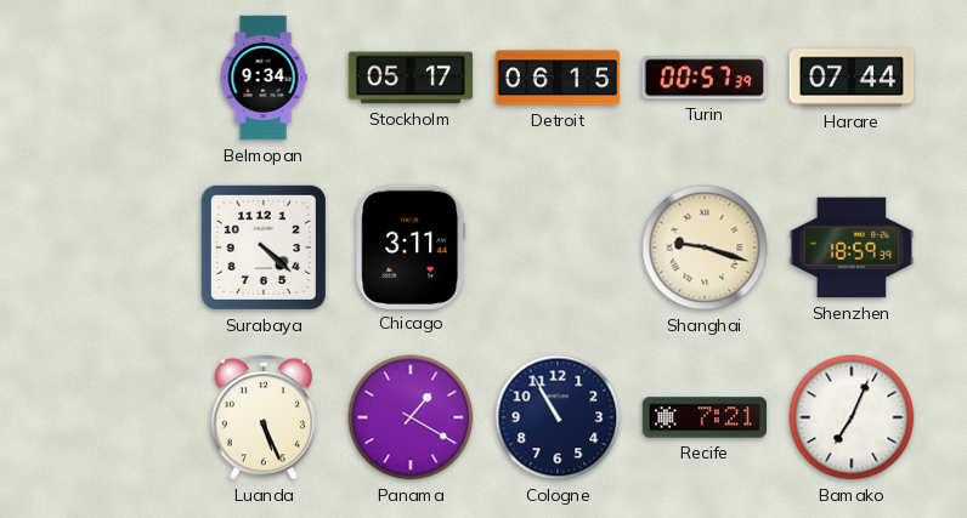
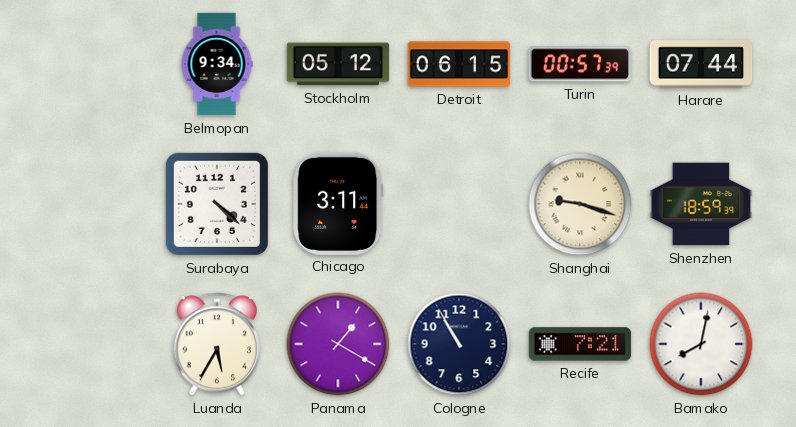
Stockholm: 05:17 -> 05:12
Luanda: 5:26 -> 5:35
Bamako: 7:04 -> 8:02
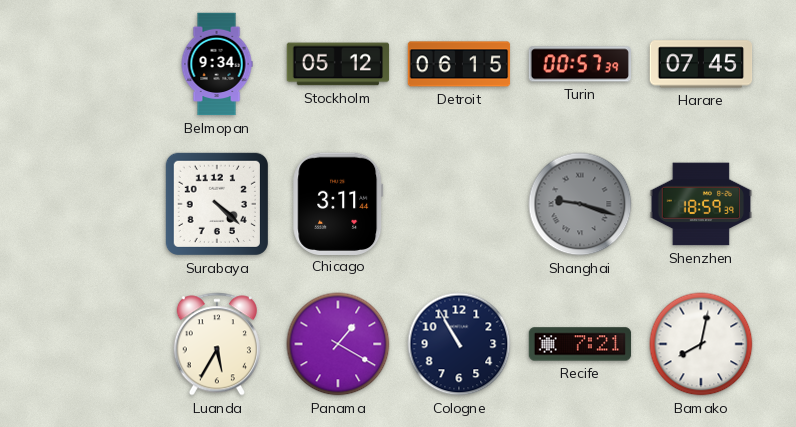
Harare: 07:44 -> 07:45
Shanghai dial: cream -> grey
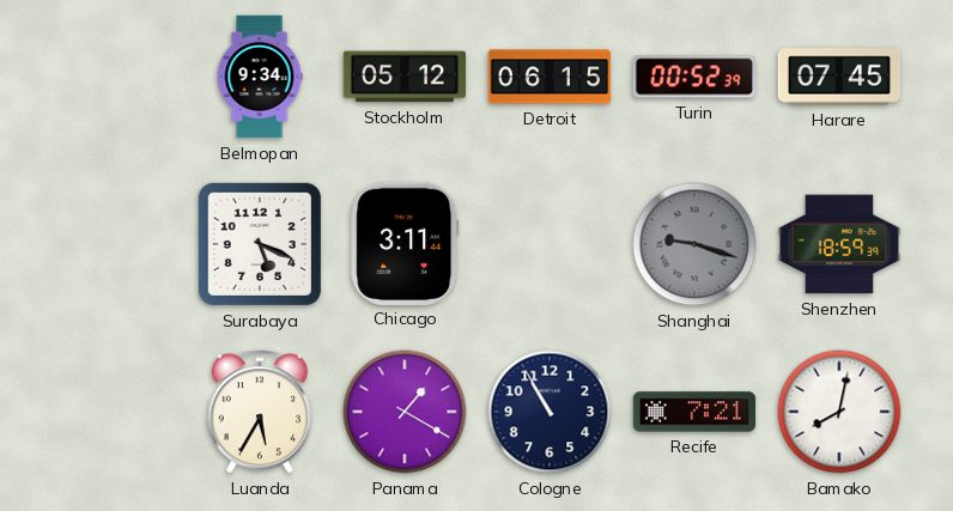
Turin: 00:57 -> 00:52
Surabaya: 4:22 -> 5:19
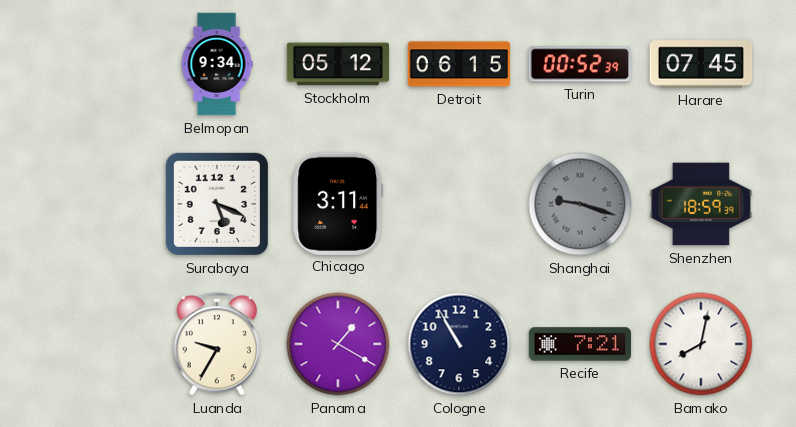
Luanda: 5:35 -> 9:35
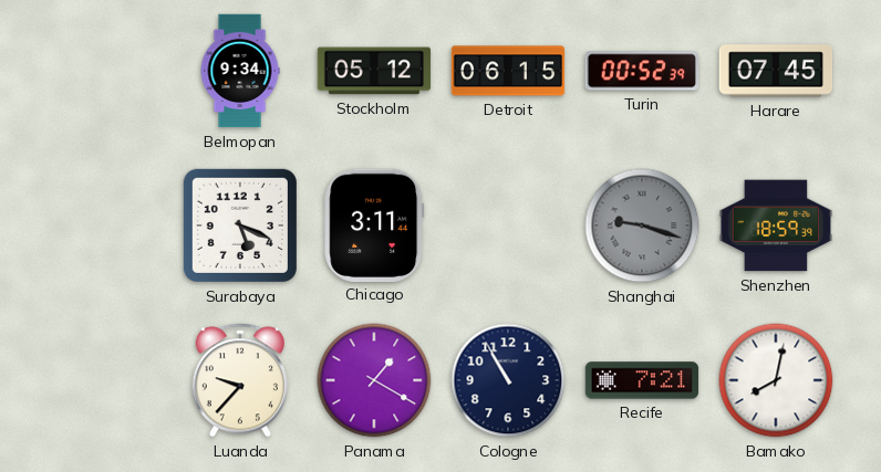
Luanda: 9:35 -> 9:37
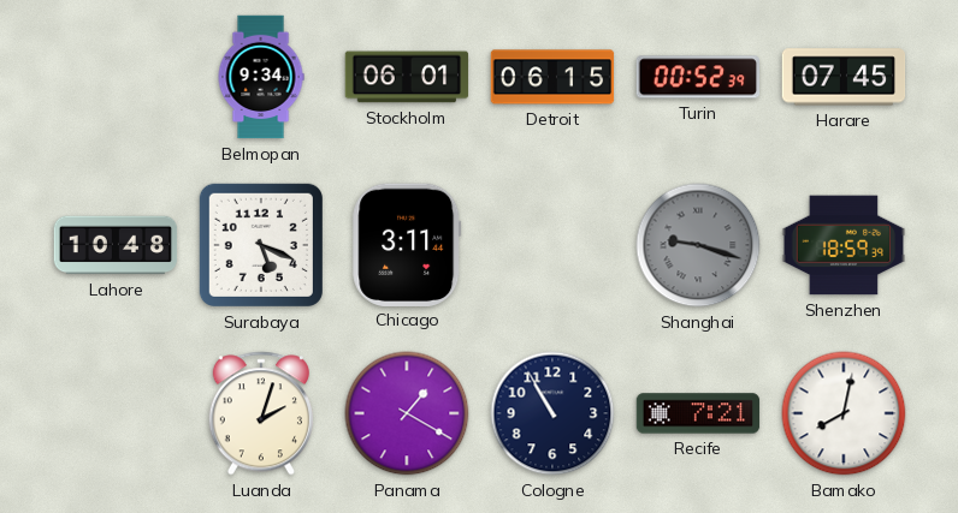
Stockholm: 05:12 -> 06:01
Lahore: none -> 10:48
Luanda: 9:37 -> 2:03
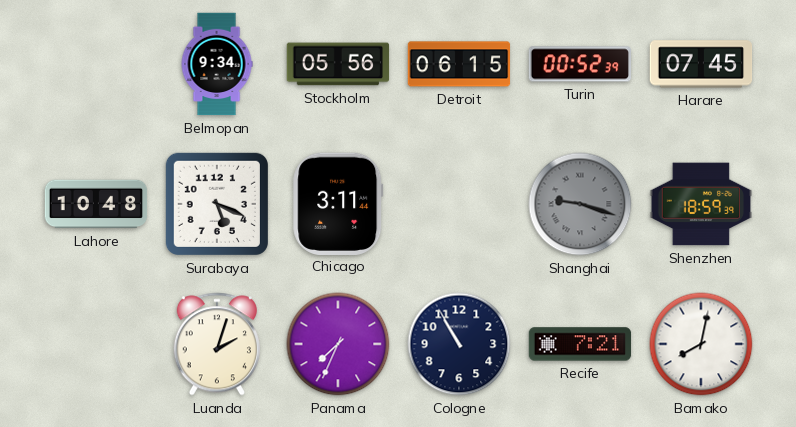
Stockholm: 06:01 -> 05:56
Panama: 1:20 -> 7:34
